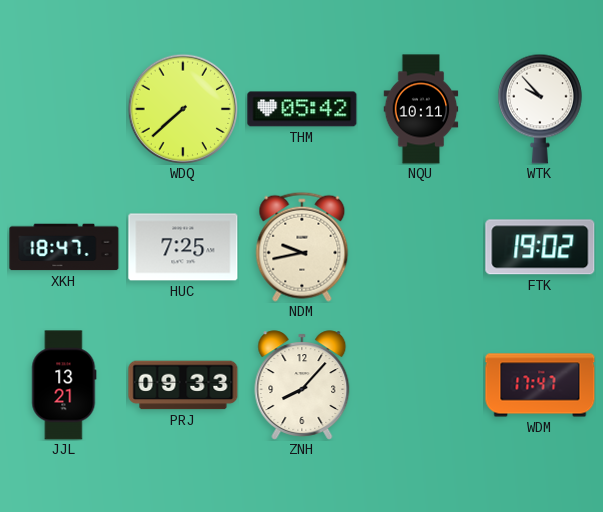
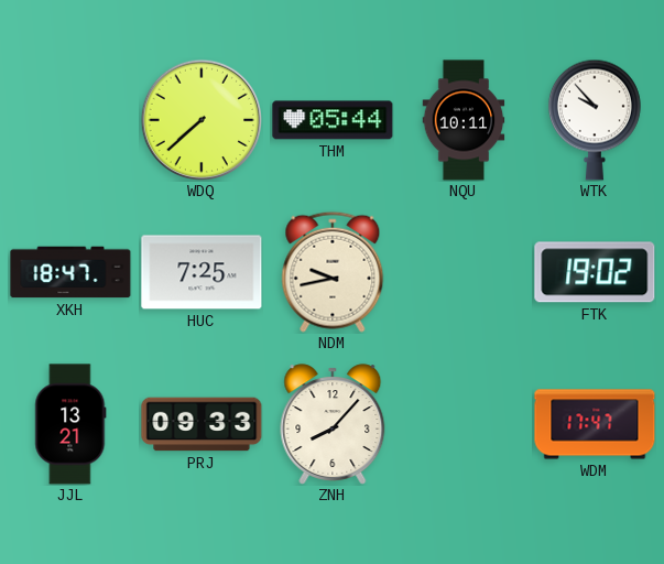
THM: 05:42 -> 05:44
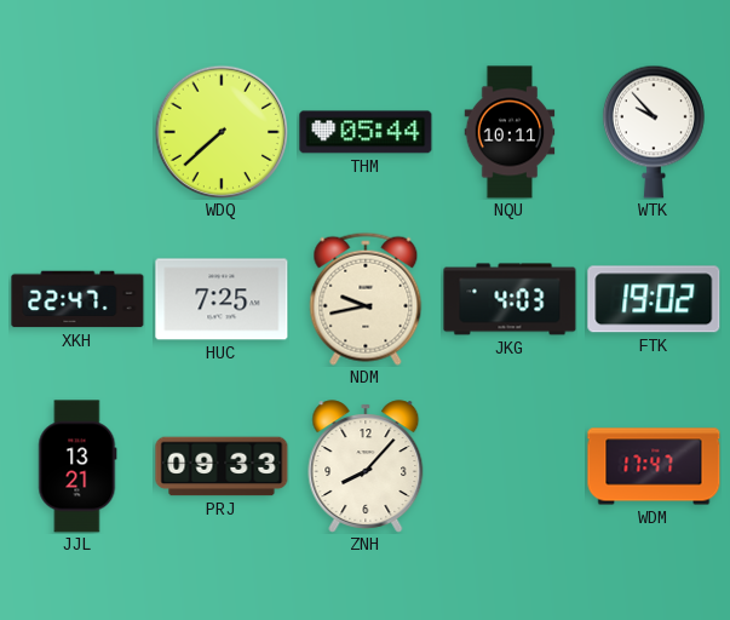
XKH: 18:47 -> 22:47
JKG: none -> 4:03
